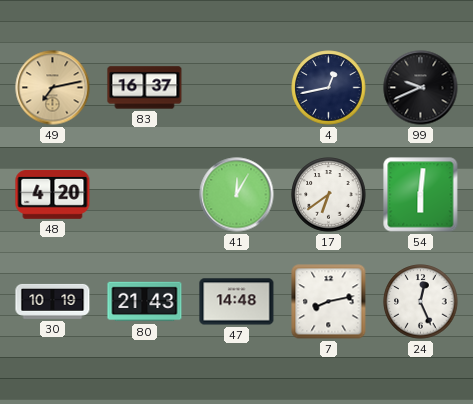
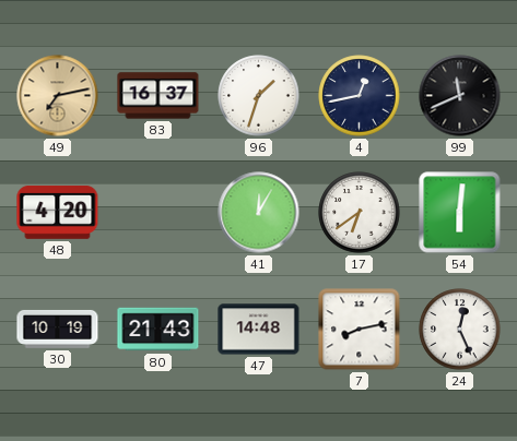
96: none -> 1:33
99: 9:41 -> 11:41
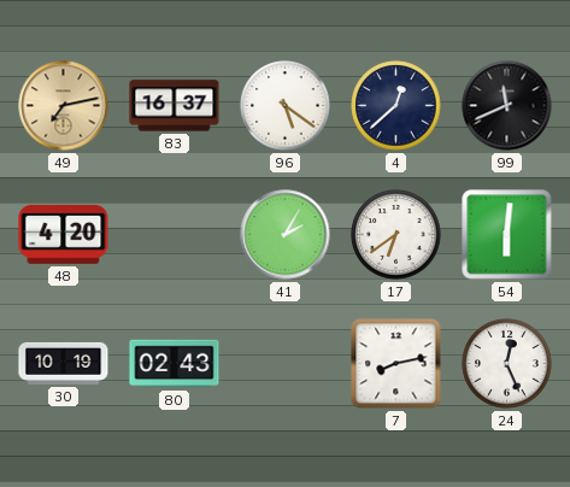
96: 1:33 -> 5:21
4: 12:43 -> 12:38
41: 12:05 -> 2:05
80: 21:43 -> 02:43
47: 14:48 -> none
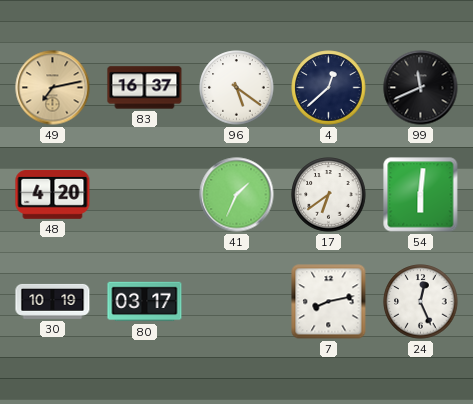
41: 2:05 -> 1:34
80: 02:43 -> 03:17
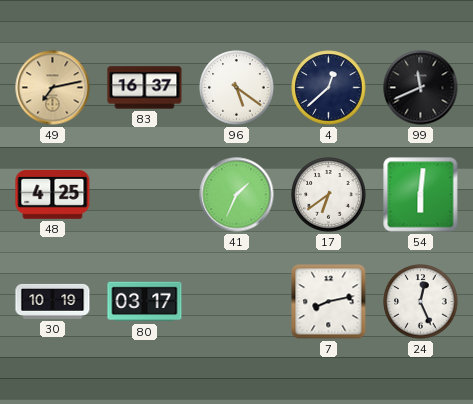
48: 4:20 -> 4:25
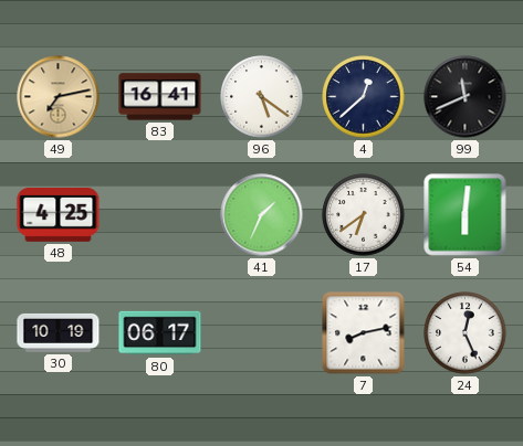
83: 16:37 -> 16:41
80: 03:17 -> 06:17
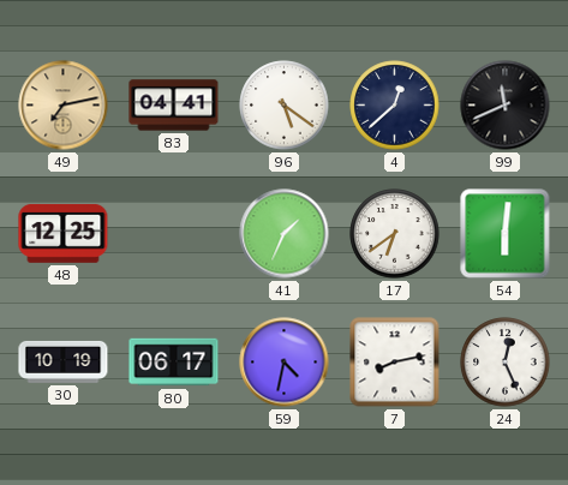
83: 16:41 -> 04:41
48: 4:25 -> 12:25
59: none -> 4:32
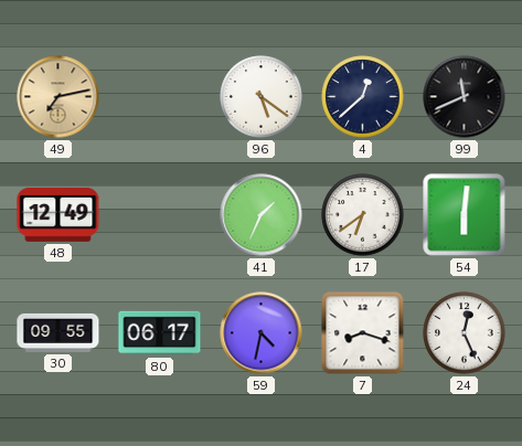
83: 04:41 -> none
48: 12:25 -> 12:49
30: 10:19 -> 09:55
7: 8:13 -> 8:18
